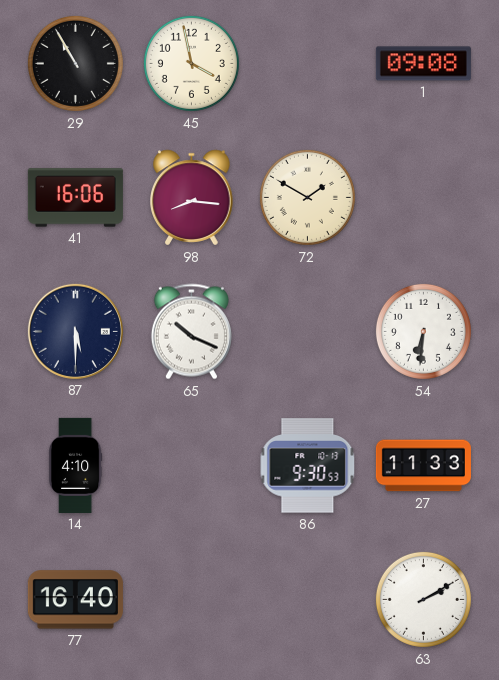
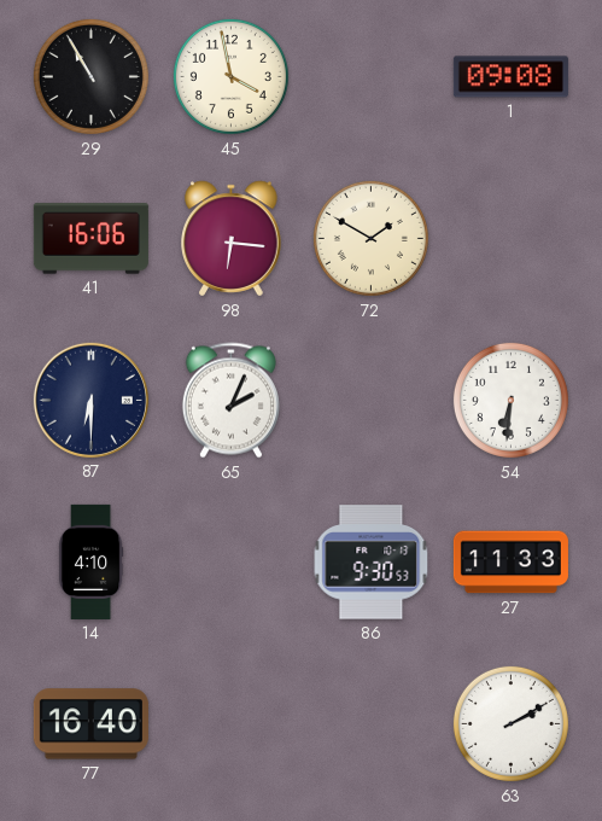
98: 8:16 -> 6:16
87: 5:30 -> 6:30
65: 10:19 -> 2:04
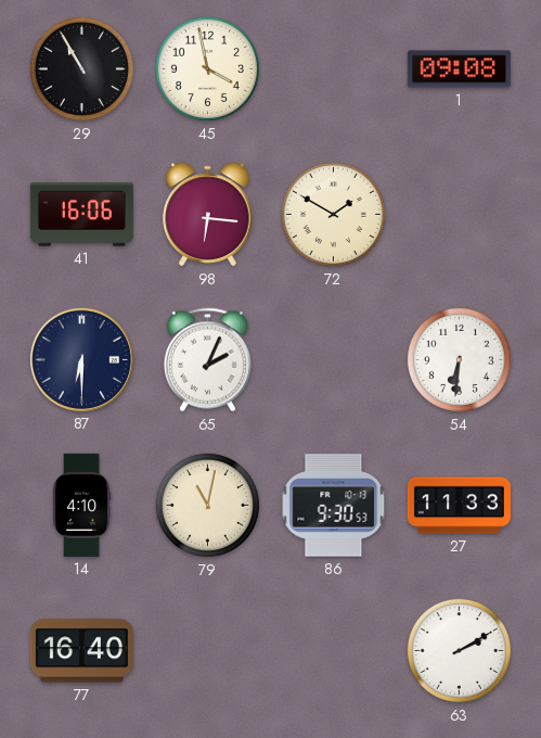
79: none -> 11:02
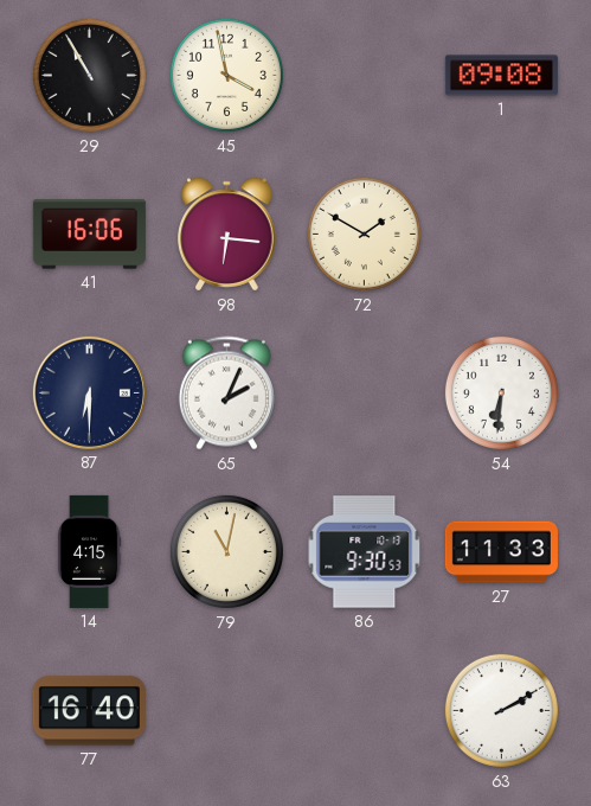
14: 4:10 -> 4:15
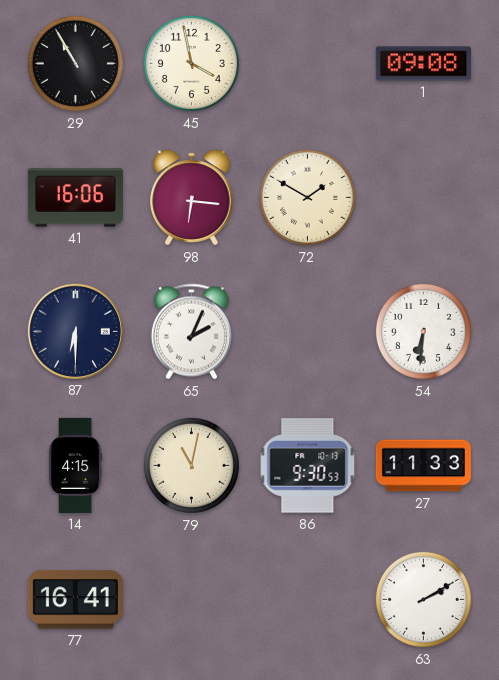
77: 16:40 -> 16:41
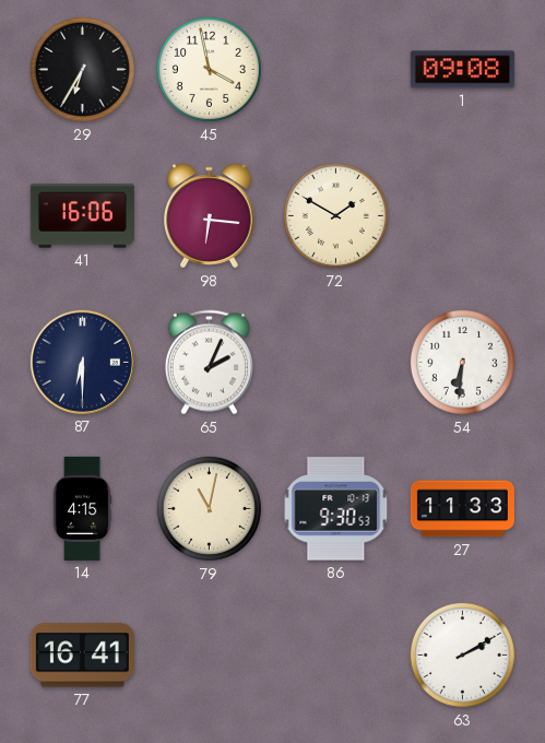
29: 10:55 -> 6:35
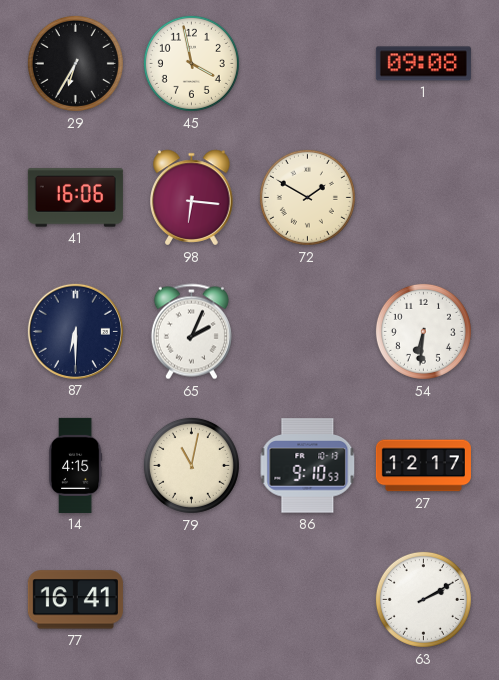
86: 9:30 -> 9:10
27: 11:33 -> 12:17
